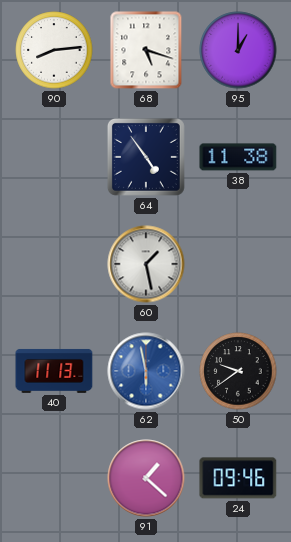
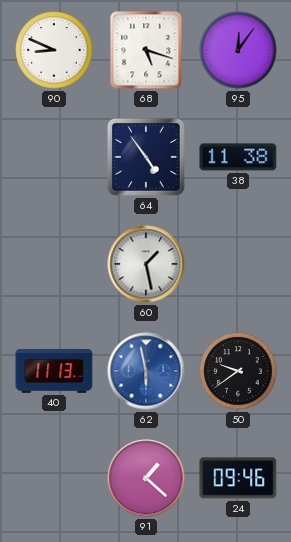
90: 8:14 -> 8:49
95: 1:00 -> 12:06
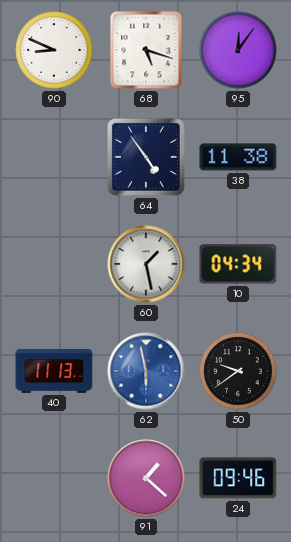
10: none -> 04:34
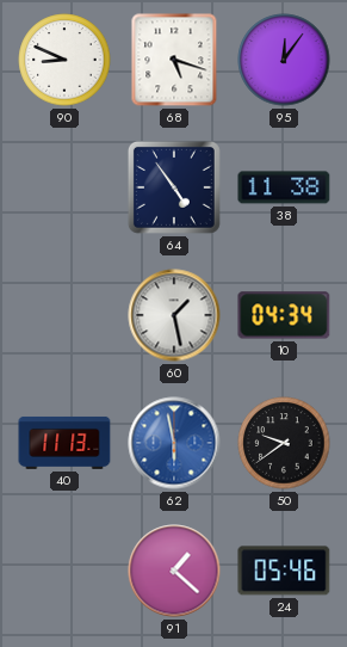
24: 09:46 -> 05:46
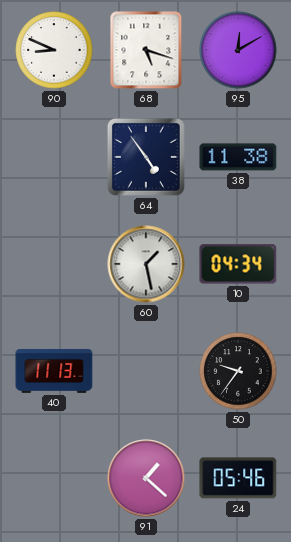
95: 12:06 -> 12:10
62: 5:58 -> none
50: 9:39 -> 9:36
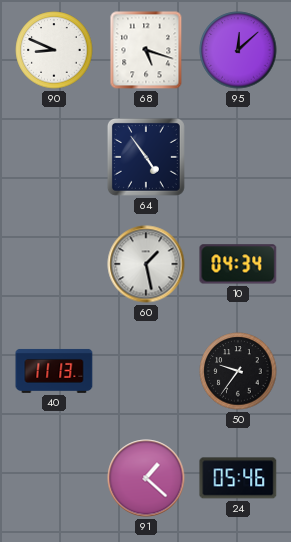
95: 12:10 -> 12:08
38: 11:38 -> none
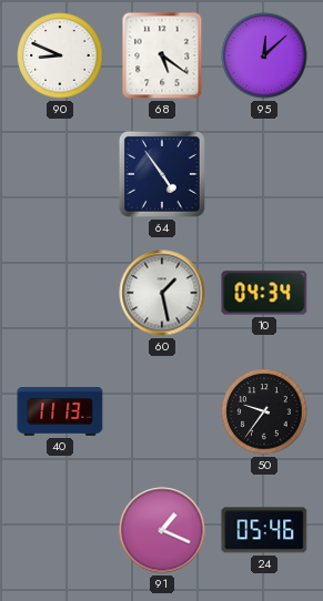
68: 5:18 -> 5:21
91: 1:22 -> 1:19
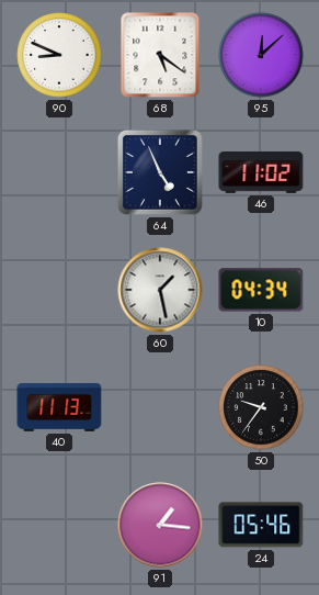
64: 4:54 -> 4:56
46: none -> 11:02
91: 1:19 -> 1:16
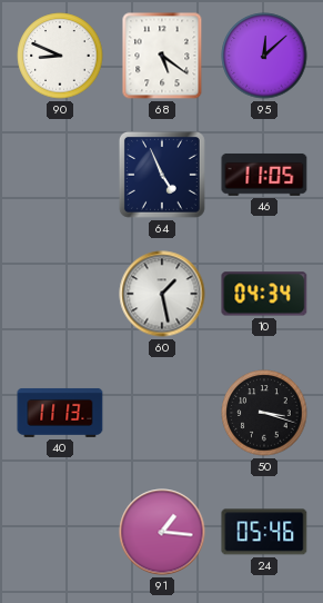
46: 11:02 -> 11:05
50: 9:36 -> 3:18
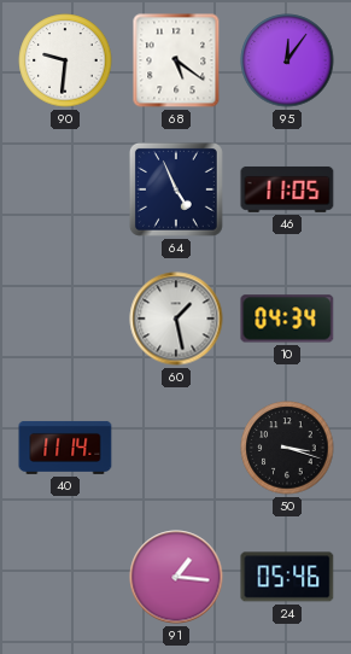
90: 8:49 -> 9:31
95: 12:08 -> 12:06
40: 11:13 -> 11:14
